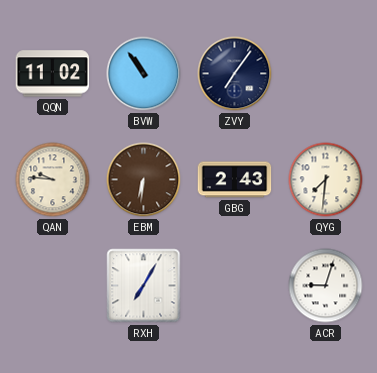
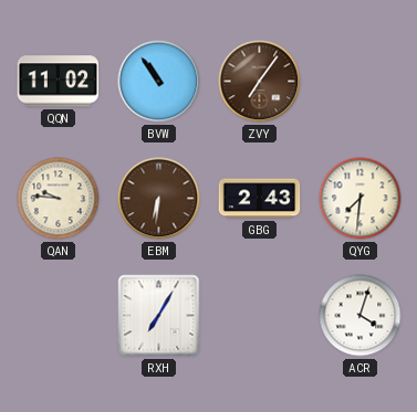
ZVY dial: navy -> brown
ACR: 9:03 -> 4:03
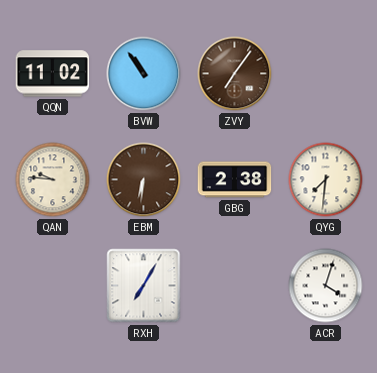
GBG: 2:43 -> 2:38
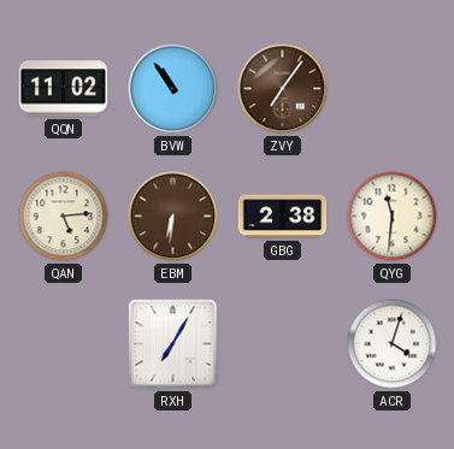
QAN: 9:46 -> 5:14
QYG: 7:31 -> 11:31
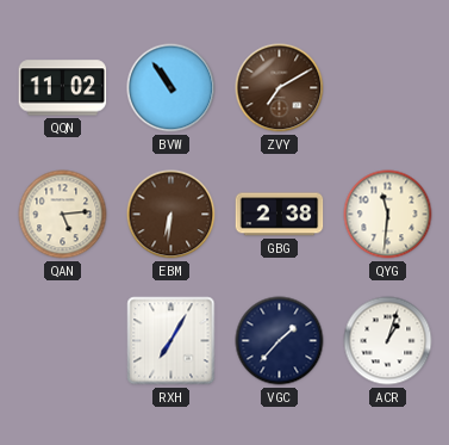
ZVY: 7:06 -> 7:10
VGC: none -> 1:37
ACR: 4:03 -> 1:03
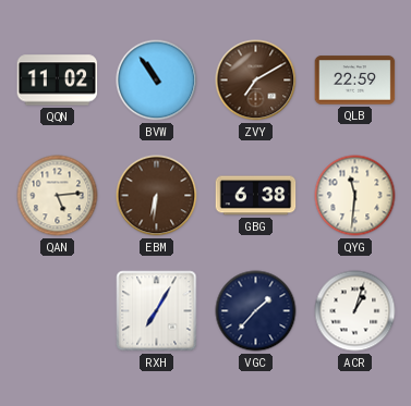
QLB: none -> 22:59
GBG: 2:38 -> 6:38
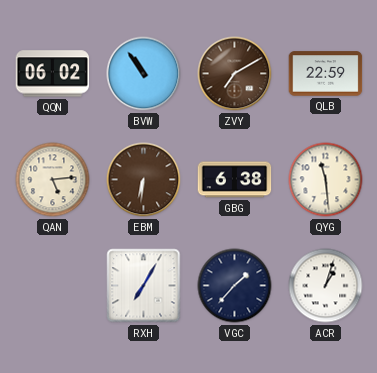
QQN: 11:02 -> 06:02
QYG: 11:31 -> 11:29
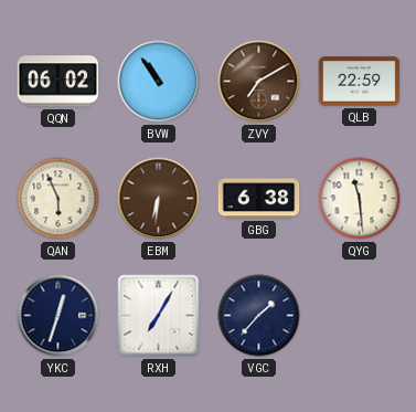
QAN: 5:14 -> 5:56
YKC: none -> 12:33
ACR: 1:03 -> none
